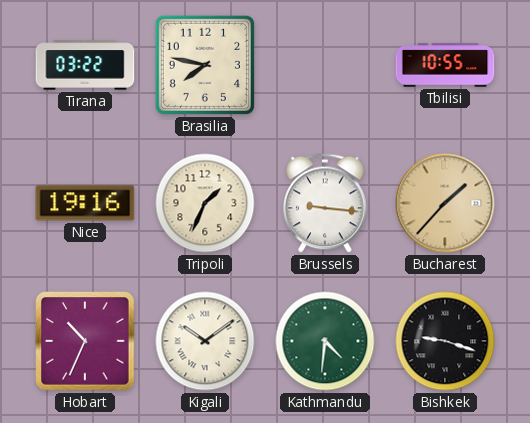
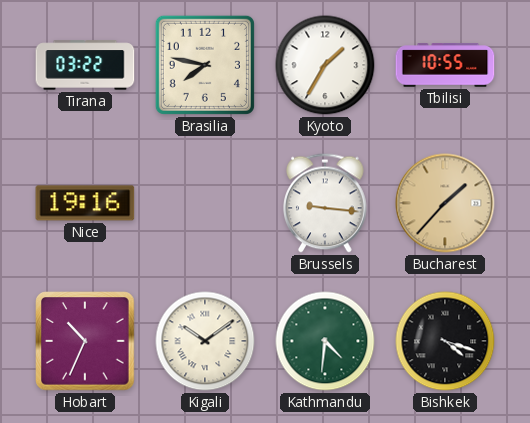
Kyoto: none -> 1:35
Tripoli: 1:34 -> none
Bishkek: 9:18 -> 4:18
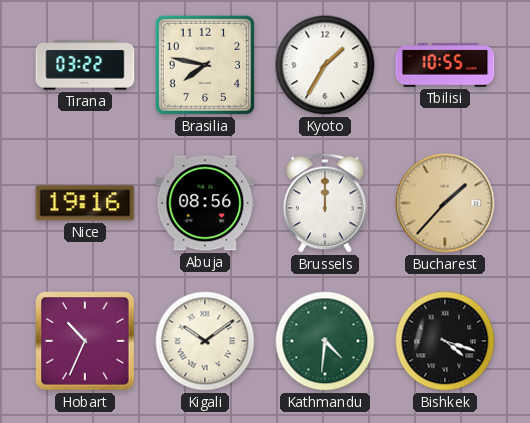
Abuja: none -> 08:56
Brussels: 9:16 -> 12:00
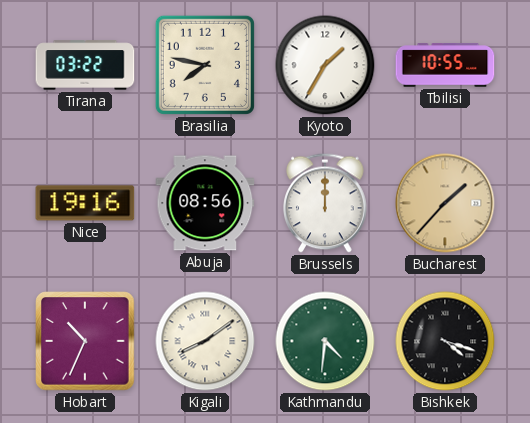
Kigali: 10:09 -> 8:09
